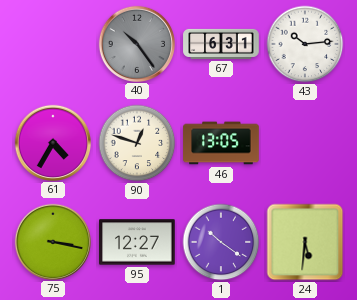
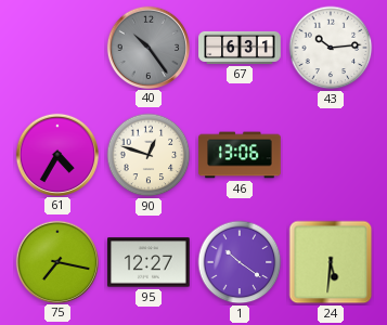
46: 13:05 -> 13:06
75: 3:17 -> 7:17
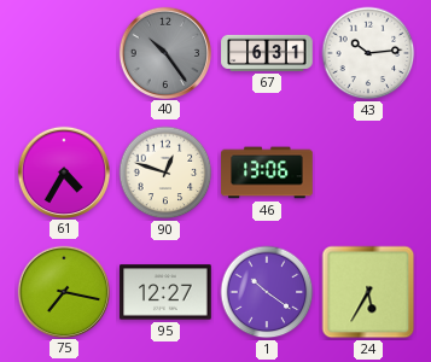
24: 5:31 -> 5:35
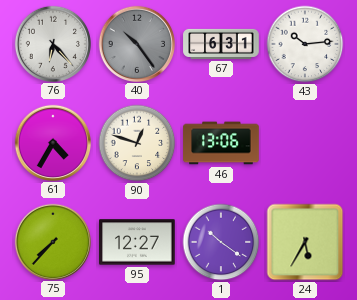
76: none -> 6:23
75: 7:17 -> 7:37
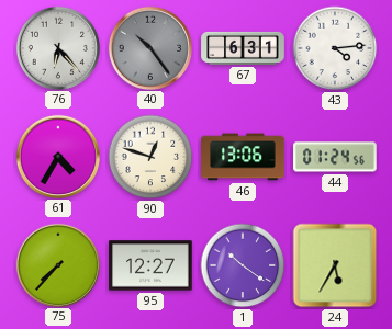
43: 10:14 -> 4:14
44: none -> 01:24
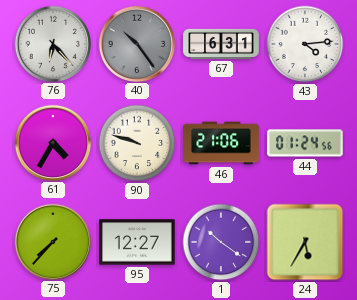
90: 12:48 -> 9:48
46: 13:06 -> 21:06
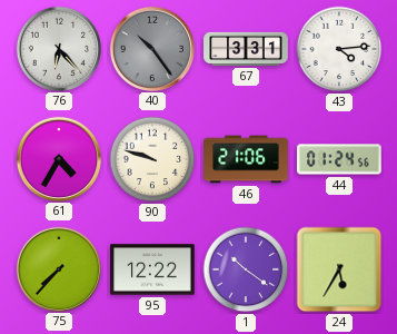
67: 6:31 -> 3:31
95: 12:27 -> 12:22
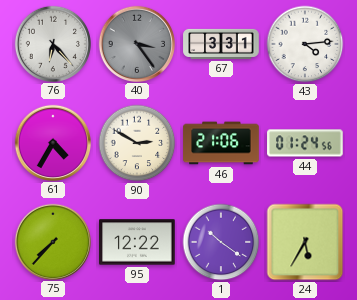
40: 10:24 -> 3:24
90: 9:48 -> 2:50
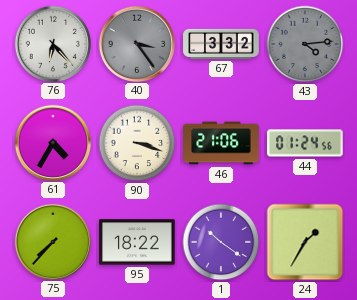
67: 3:31 -> 3:32
43 dial: white -> grey
90: 2:50 -> 3:18
95: 12:22 -> 18:22
24: 5:35 -> 1:35
